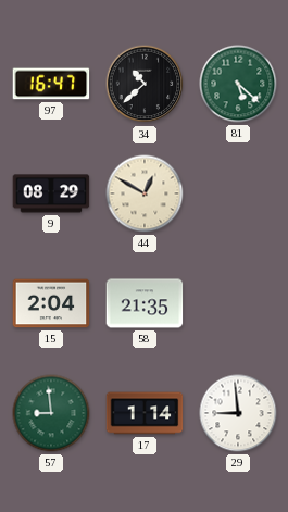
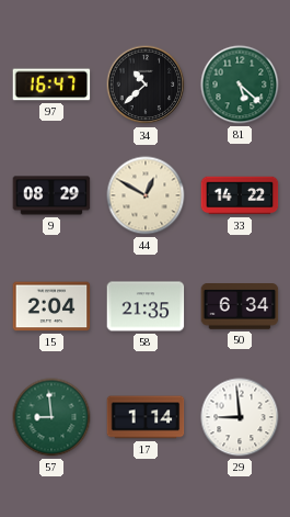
33: none -> 14:22
50: none -> 6:34
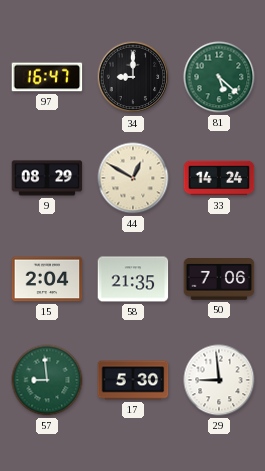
34: 10:38 -> 9:00
33: 14:22 -> 14:24
50: 6:34 -> 7:06
17: 1:14 -> 5:30
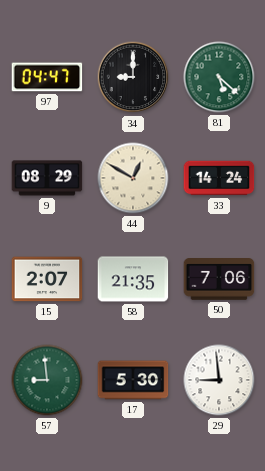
97: 16:47 -> 04:47
15: 2:04 -> 2:07
